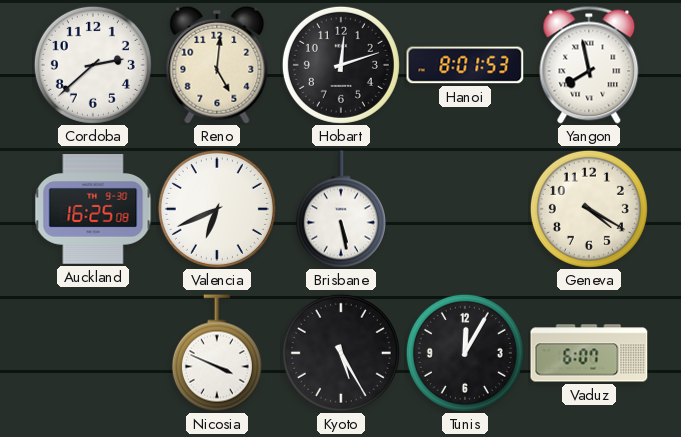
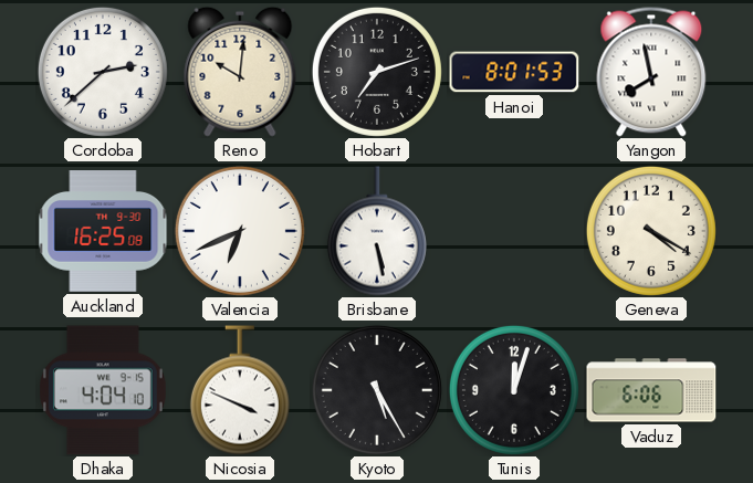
Reno: 5:01 -> 10:01
Hobart: 12:12 -> 7:12
Dhaka: none -> 4:04
Tunis: 12:05 -> 12:03
Vaduz: 6:07 -> 6:06
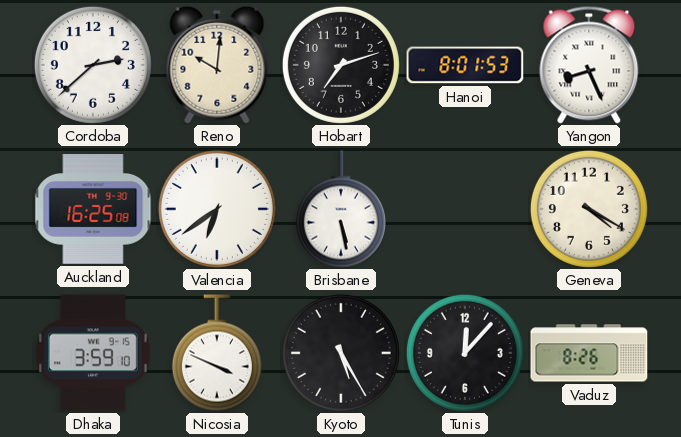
Yangon: 7:58 -> 8:26
Valencia: 6:41 -> 6:39
Dhaka: 4:04 -> 3:59
Tunis: 12:03 -> 12:07
Vaduz: 6:06 -> 8:26
